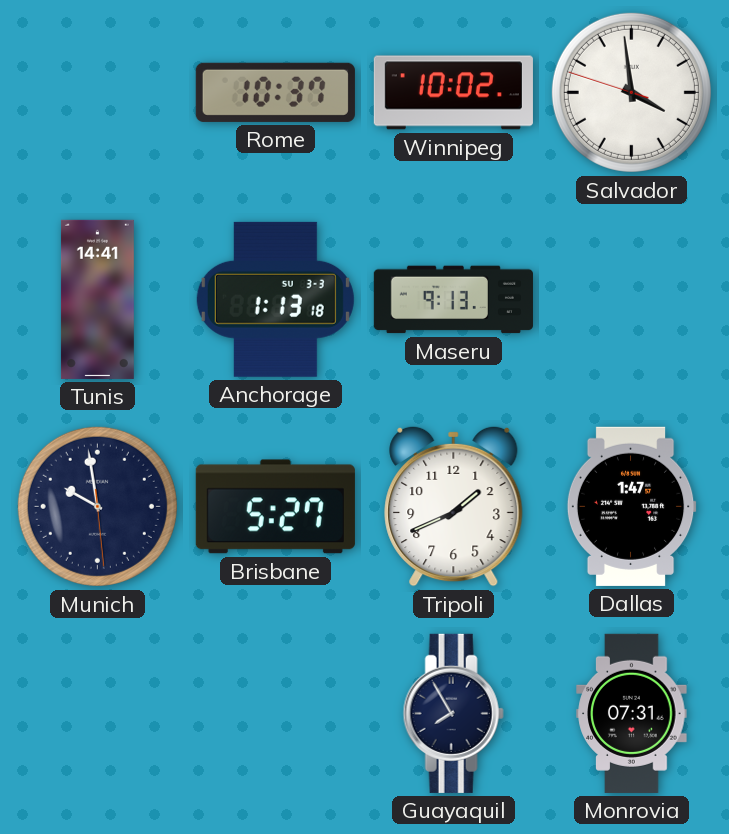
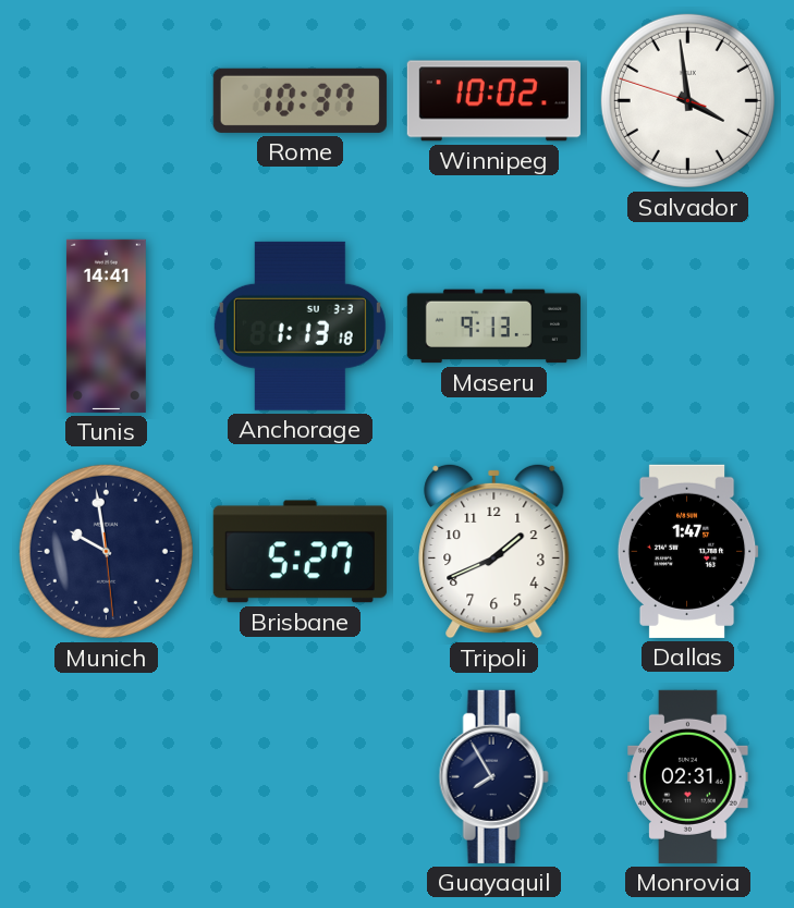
Monrovia: 07:31 -> 02:31
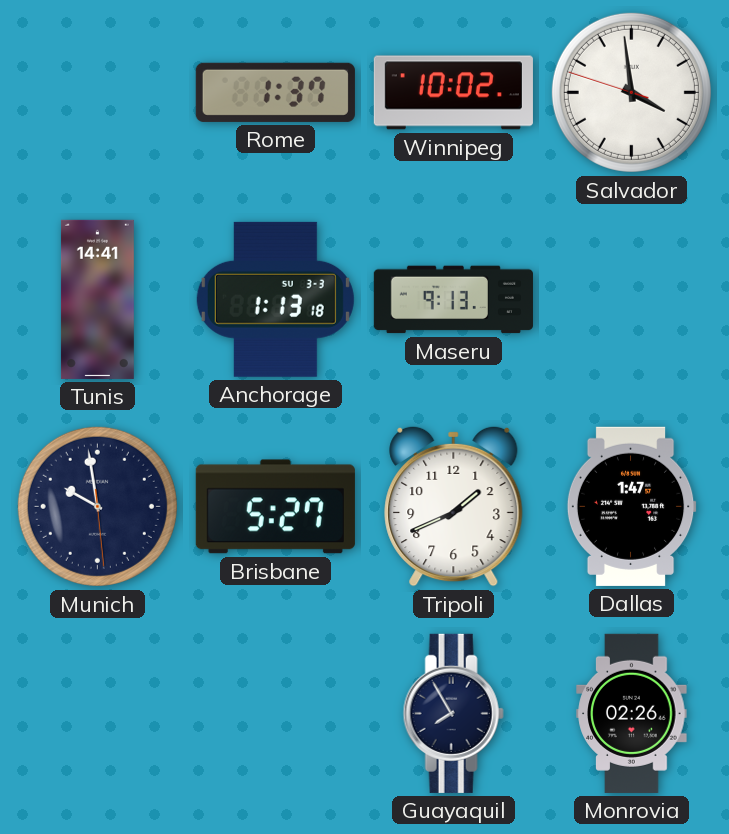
Rome: 10:37 -> 1:37
Monrovia: 02:31 -> 02:26
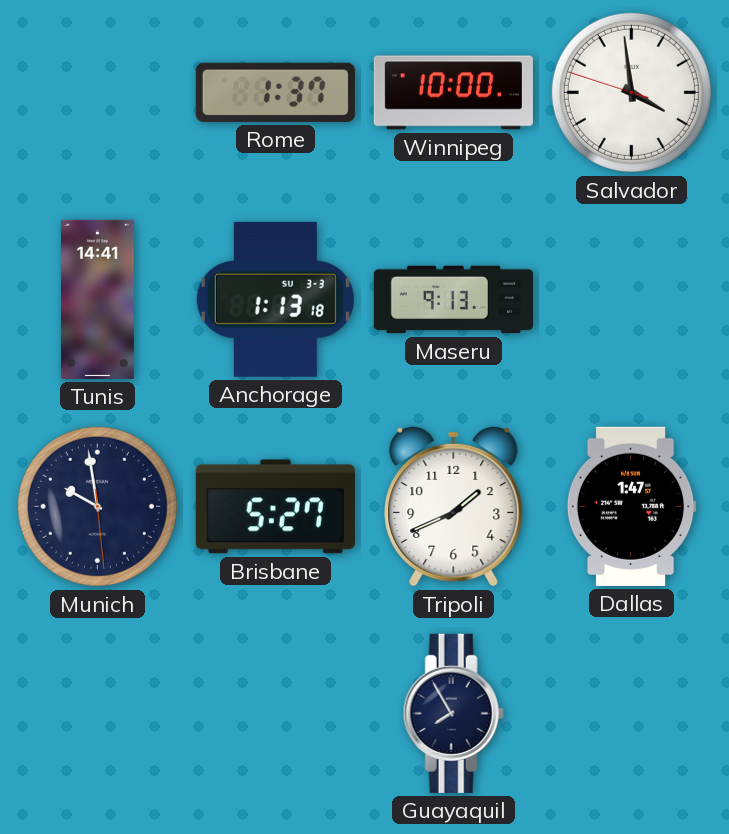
Winnipeg: 10:02 -> 10:00
Monrovia: 02:26 -> none
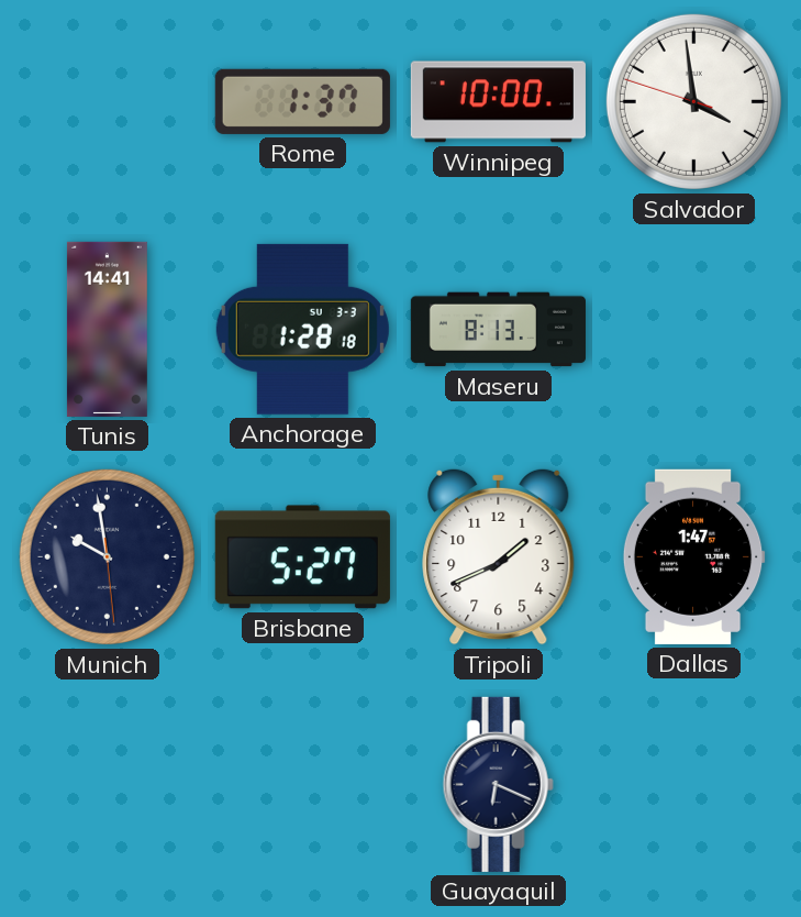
Anchorage: 1:13 -> 1:28
Maseru: 9:13 -> 8:13
Guayaquil: 7:55 -> 6:19
